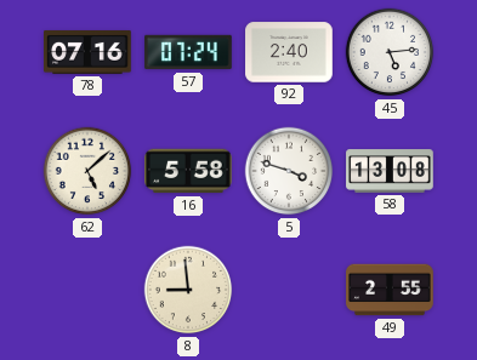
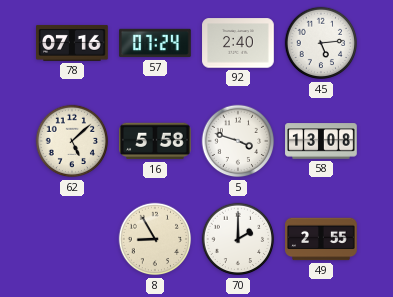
8: 8:59 -> 8:55
70: none -> 2:00
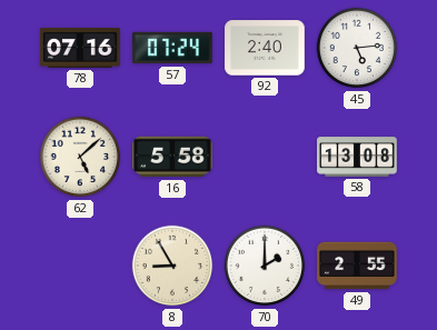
5: 3:48 -> none
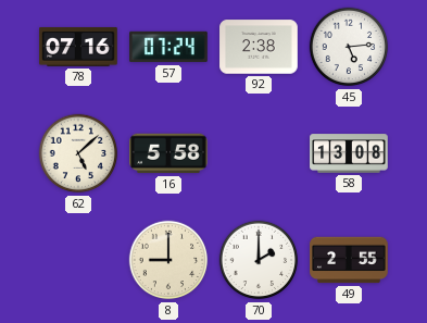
92: 2:40 -> 2:38
8: 8:55 -> 9:00
